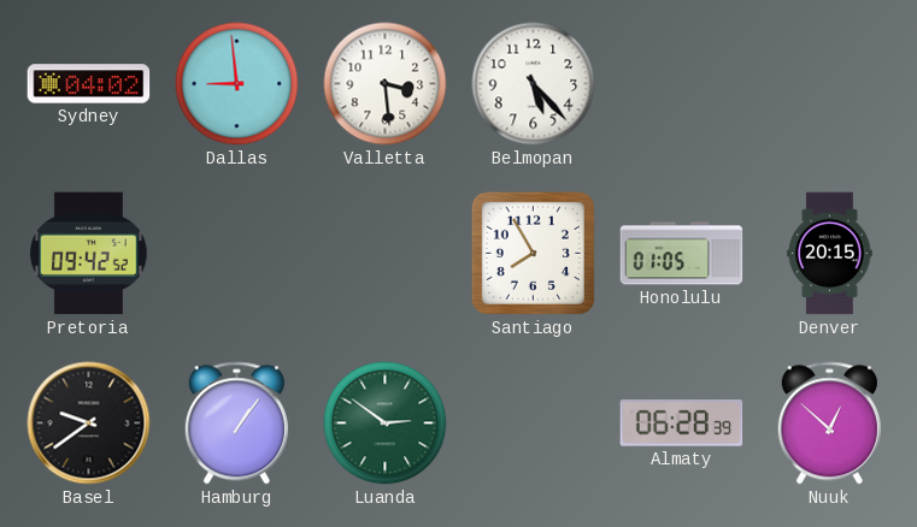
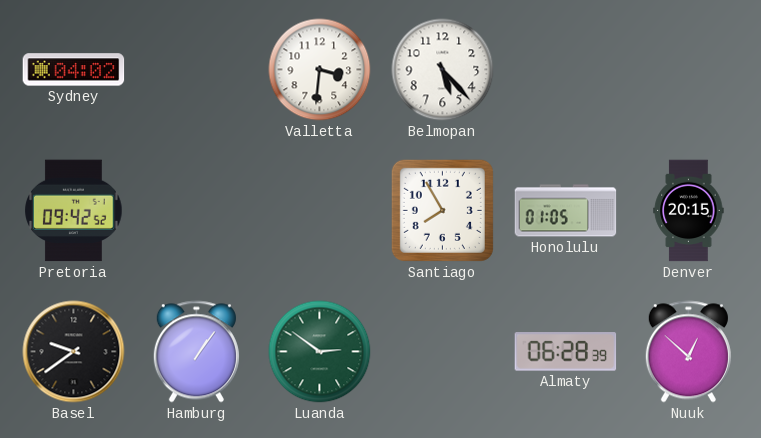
Dallas: 8:59 -> none
Valletta: 3:29 -> 3:31
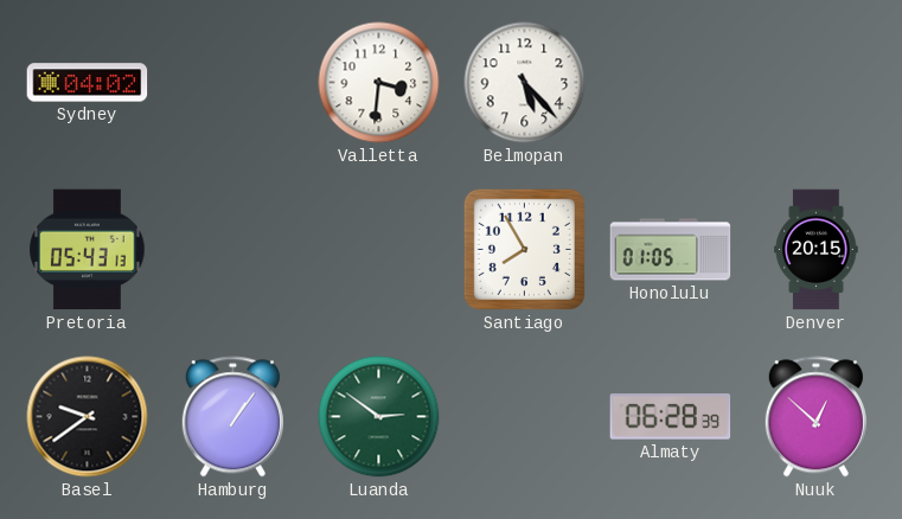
Pretoria: 09:42 -> 05:43
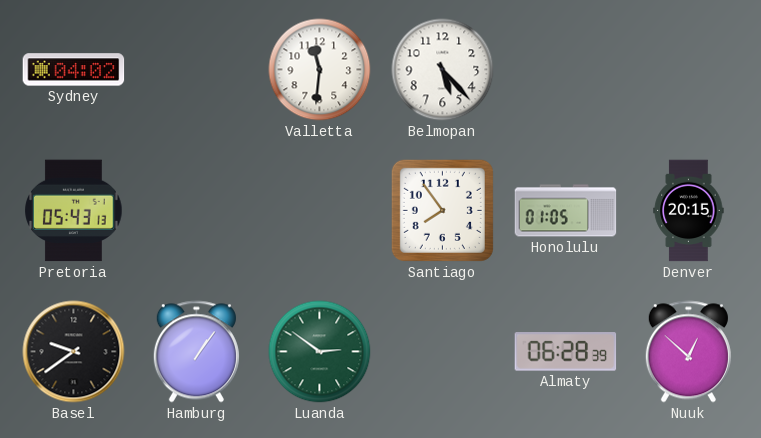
Valletta: 3:31 -> 11:31
Santiago: 7:55 -> 7:54
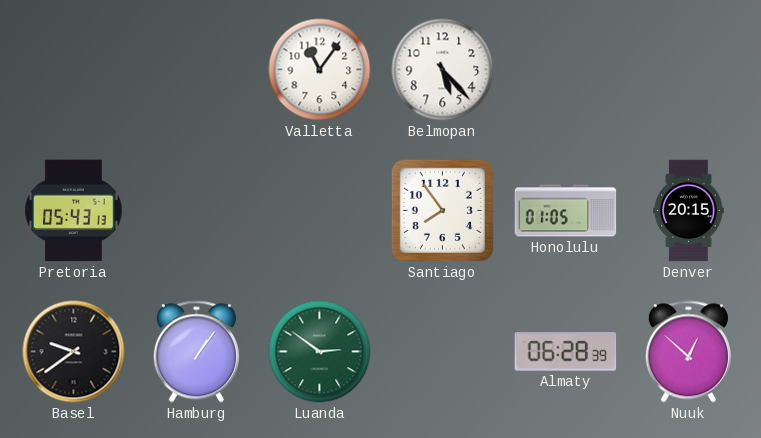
Sydney: 04:02 -> none
Valletta: 11:31 -> 11:06
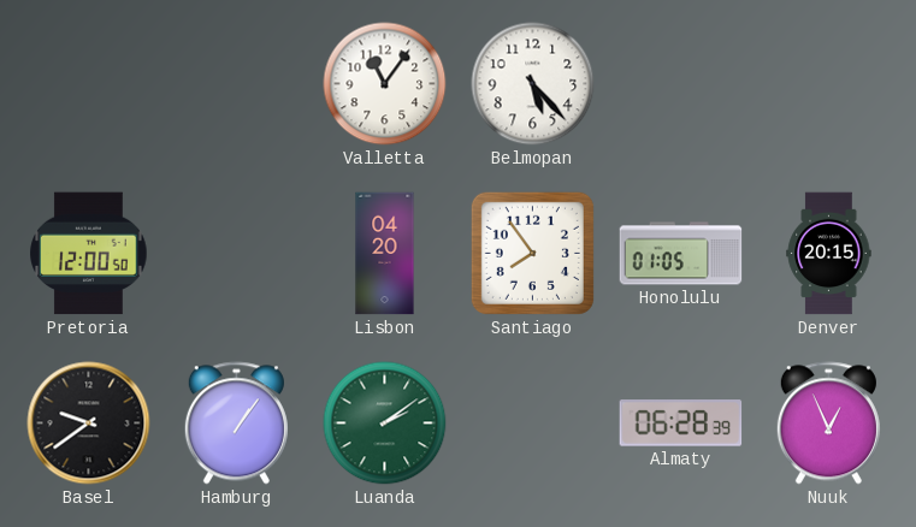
Pretoria: 05:43 -> 12:00
Lisbon: none -> 04:20
Luanda: 2:51 -> 2:09
Nuuk: 12:52 -> 12:56
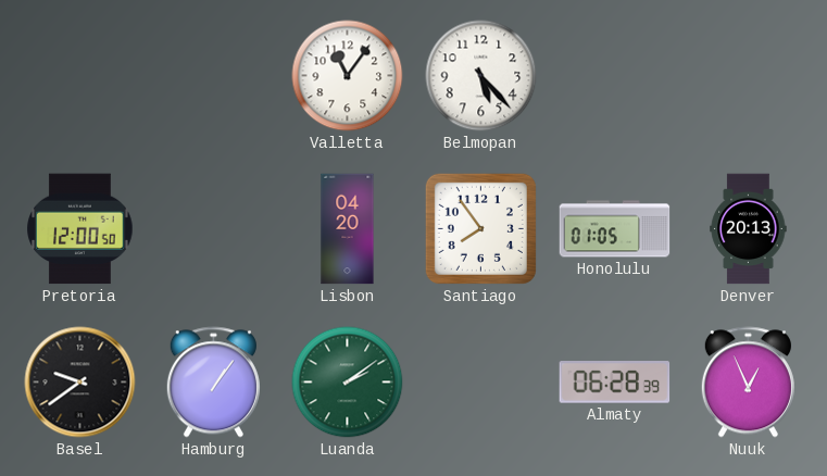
Denver: 20:15 -> 20:13
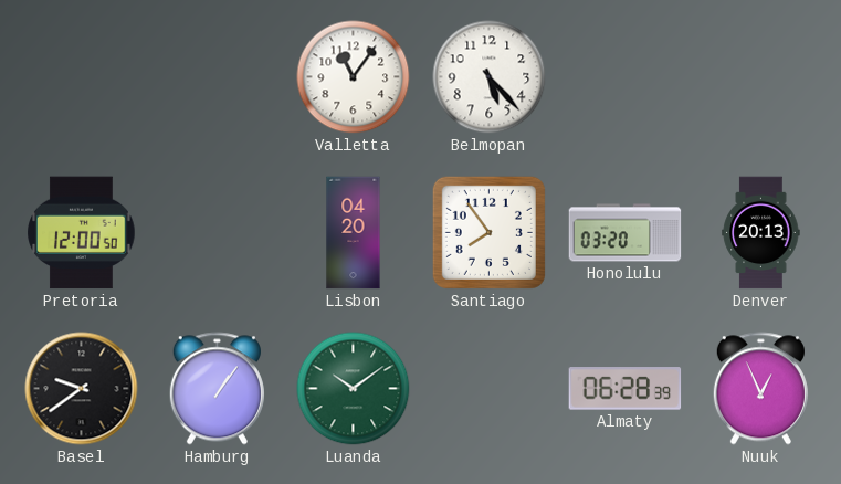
Honolulu: 01:05 -> 03:20
Luanda: 2:09 -> 10:09
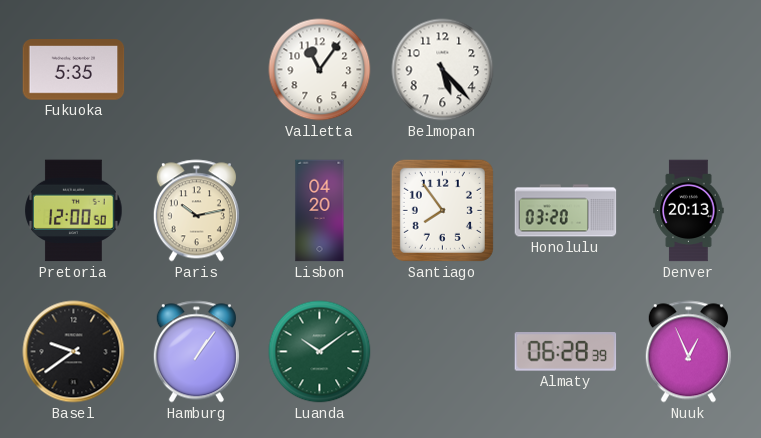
Fukuoka: none -> 5:35
Paris: none -> 10:13
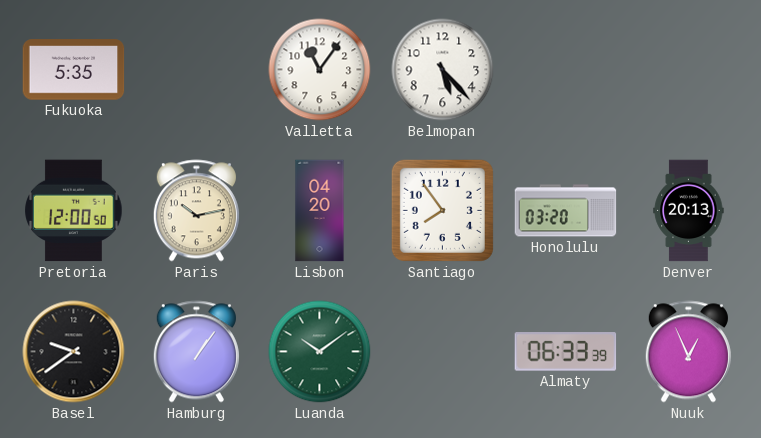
Almaty: 06:28 -> 06:33
